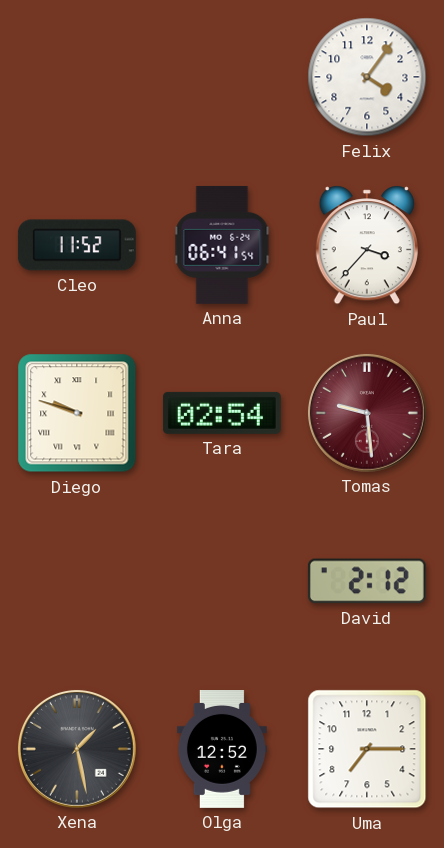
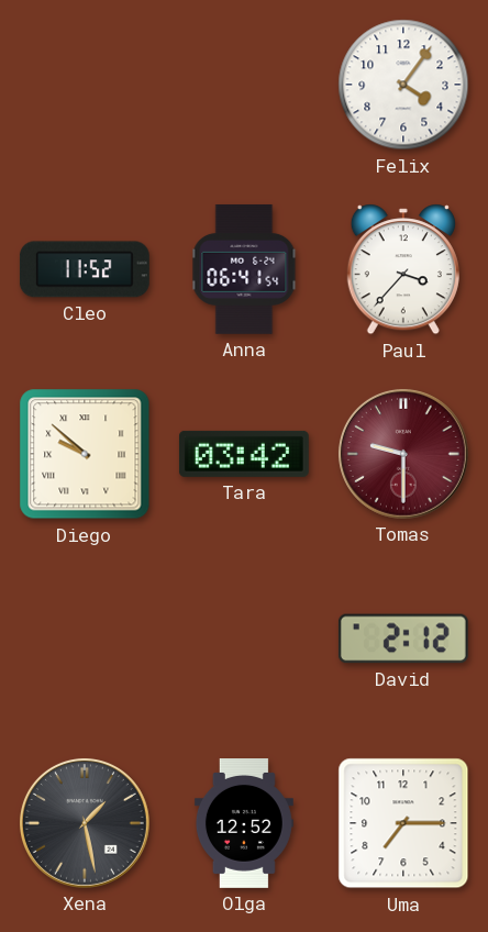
Diego: 9:48 -> 9:52
Tara: 02:54 -> 03:42
Tomas: 9:29 -> 9:30
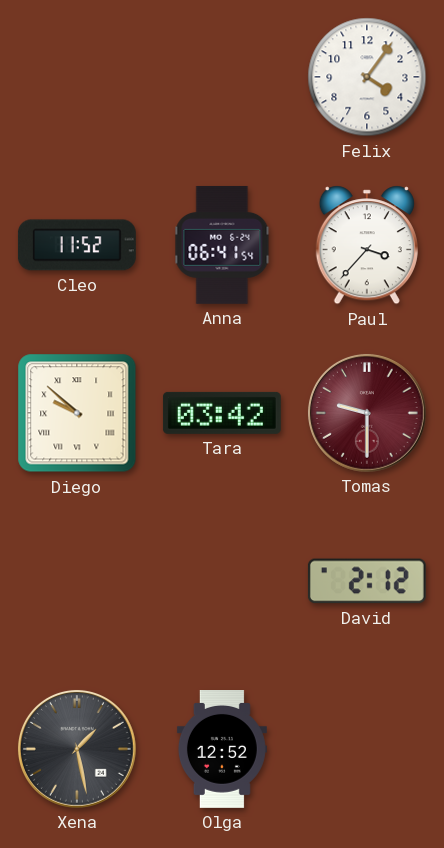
Uma: 7:15 -> none
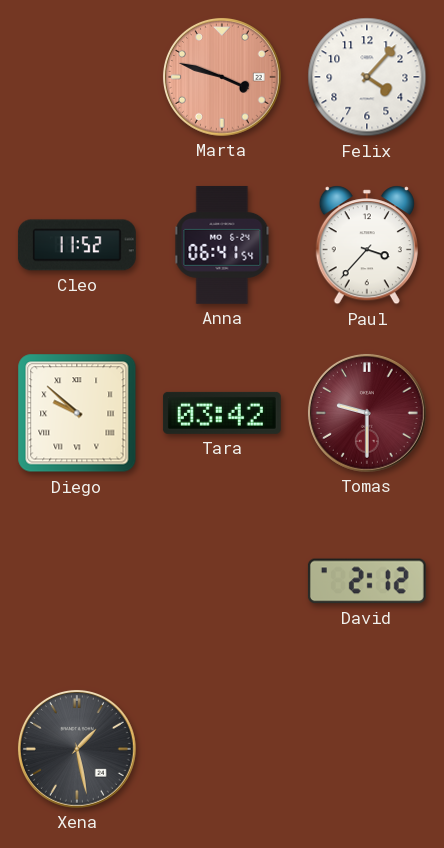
Marta: none -> 3:48
Felix: 4:06 -> 4:07
Olga: 12:52 -> none
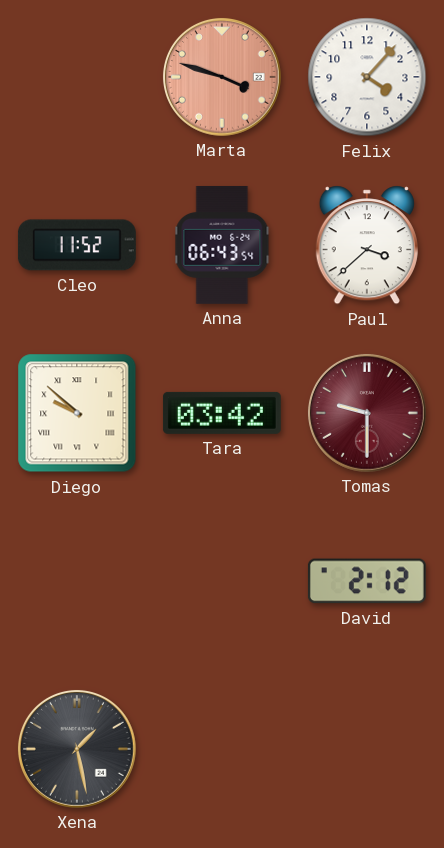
Anna: 06:41 -> 06:43
Paul: 3:37 -> 3:38
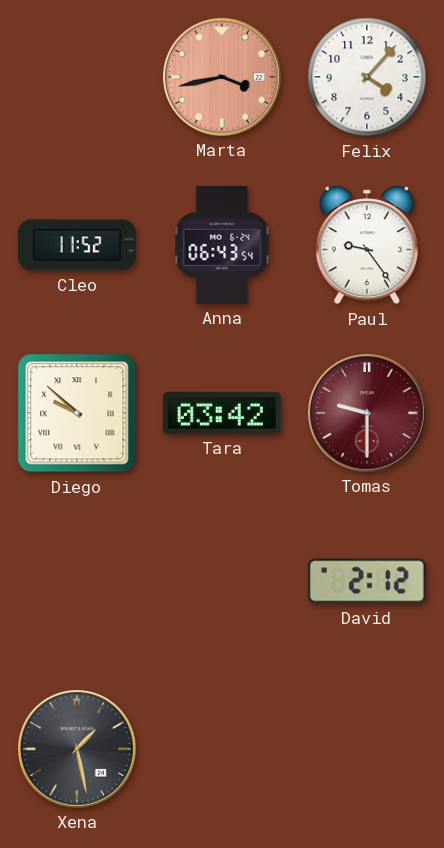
Marta: 3:48 -> 3:43
Paul: 3:38 -> 9:24
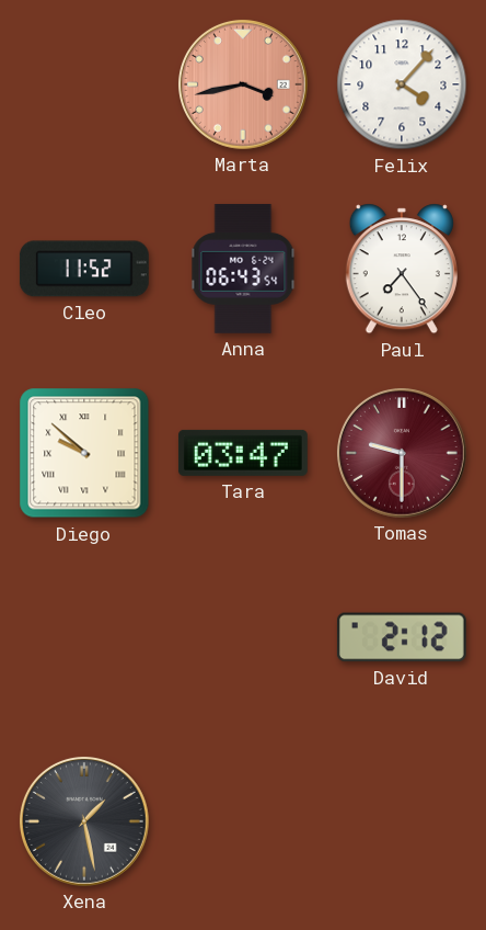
Paul: 9:24 -> 7:24
Tara: 03:42 -> 03:47
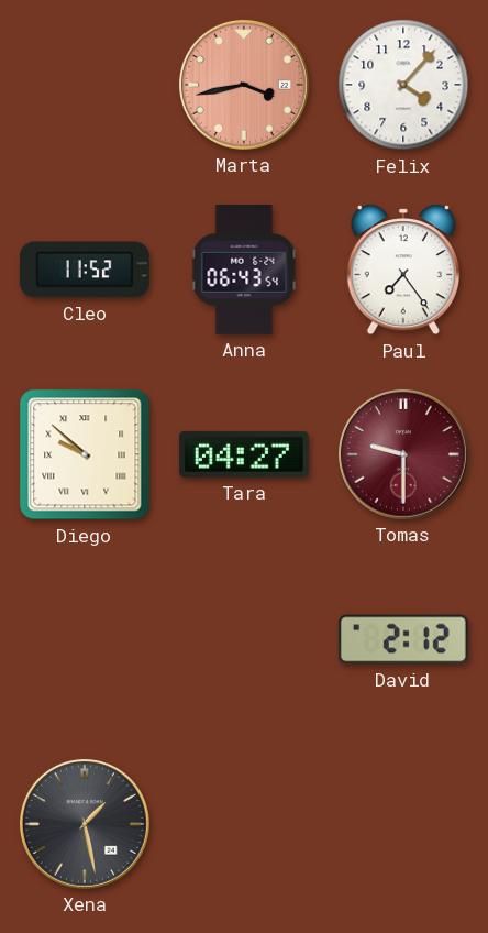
Tara: 03:47 -> 04:27
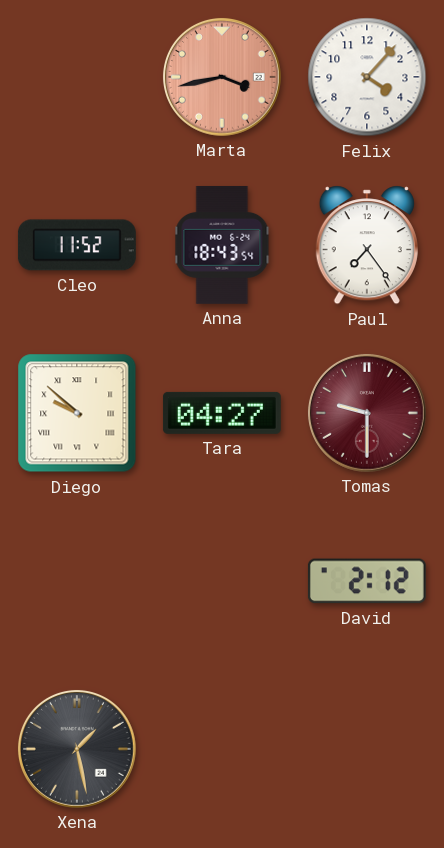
Anna: 06:43 -> 18:43
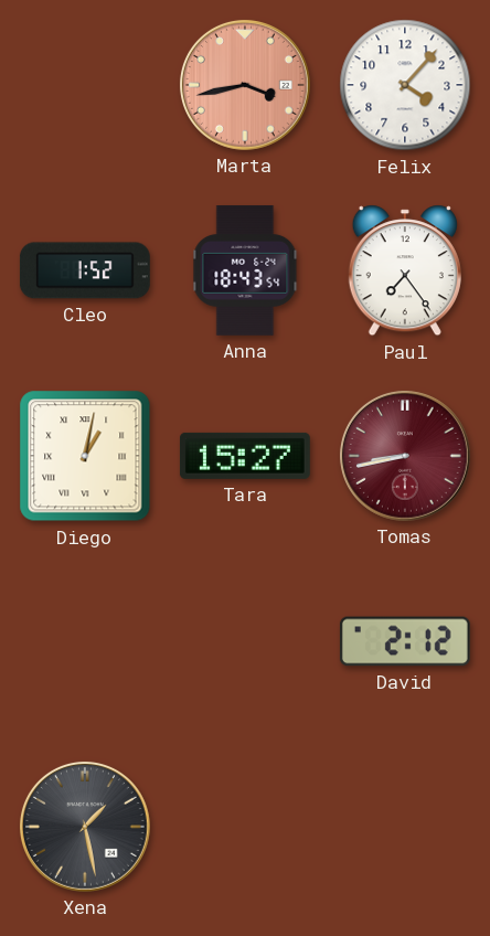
Cleo: 11:52 -> 1:52
Diego: 9:52 -> 1:02
Tara: 04:27 -> 15:27
Tomas: 9:30 -> 8:43
